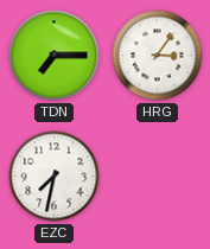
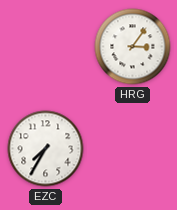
TDN: 7:15 -> none
EZC: 7:32 -> 7:35
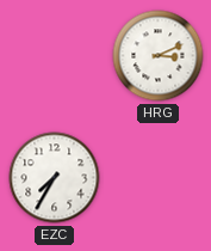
HRG: 3:06 -> 3:11
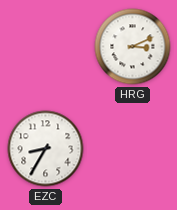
EZC: 7:35 -> 8:35
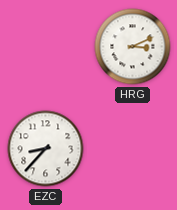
EZC: 8:35 -> 8:37
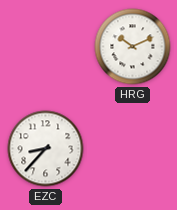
HRG: 3:11 -> 10:11
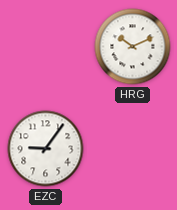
EZC: 8:37 -> 9:06
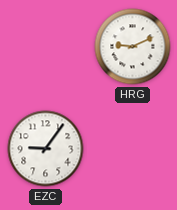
HRG: 10:11 -> 9:11
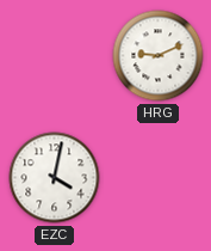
EZC: 9:06 -> 4:02
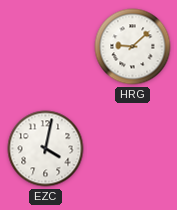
HRG: 9:11 -> 9:08
